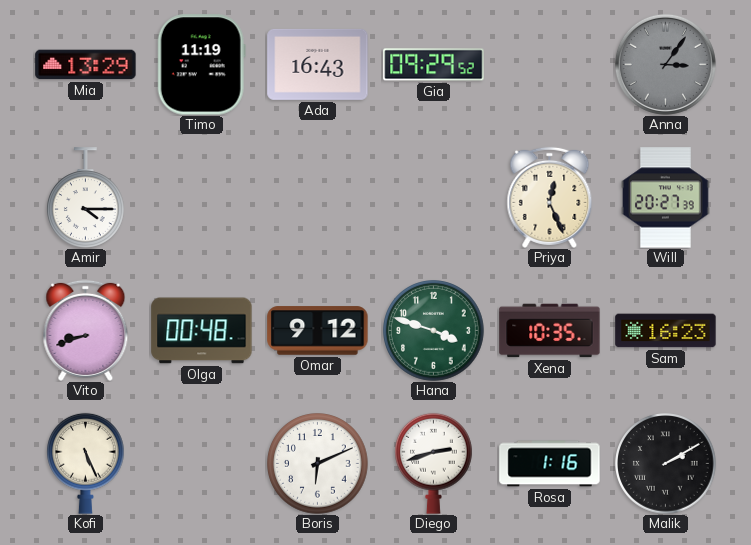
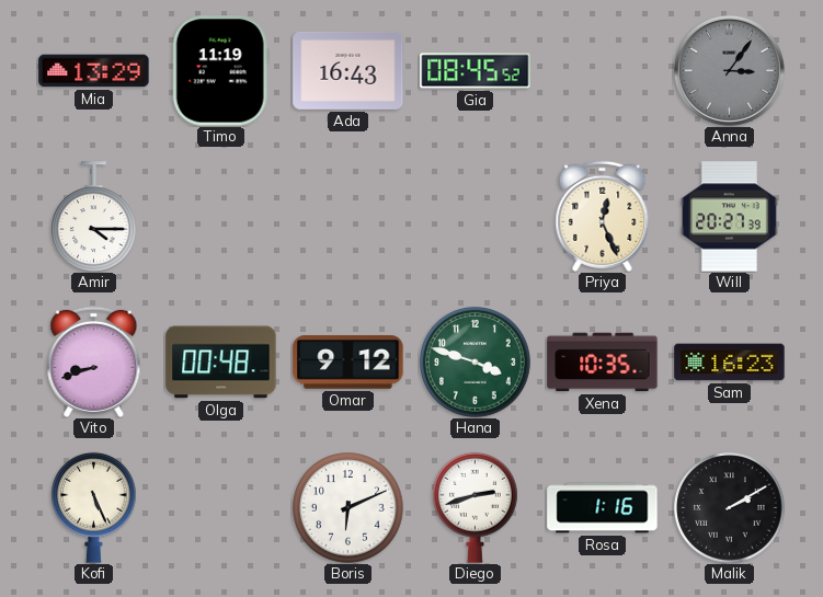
Gia: 09:29 -> 08:45
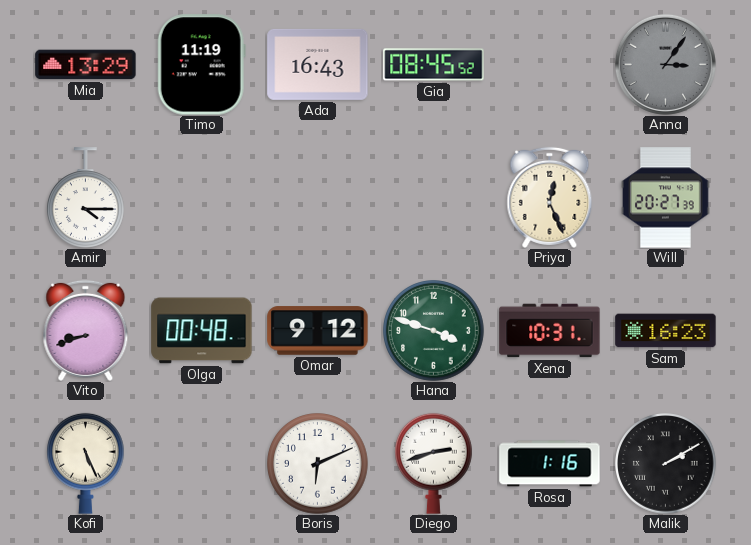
Xena: 10:35 -> 10:31
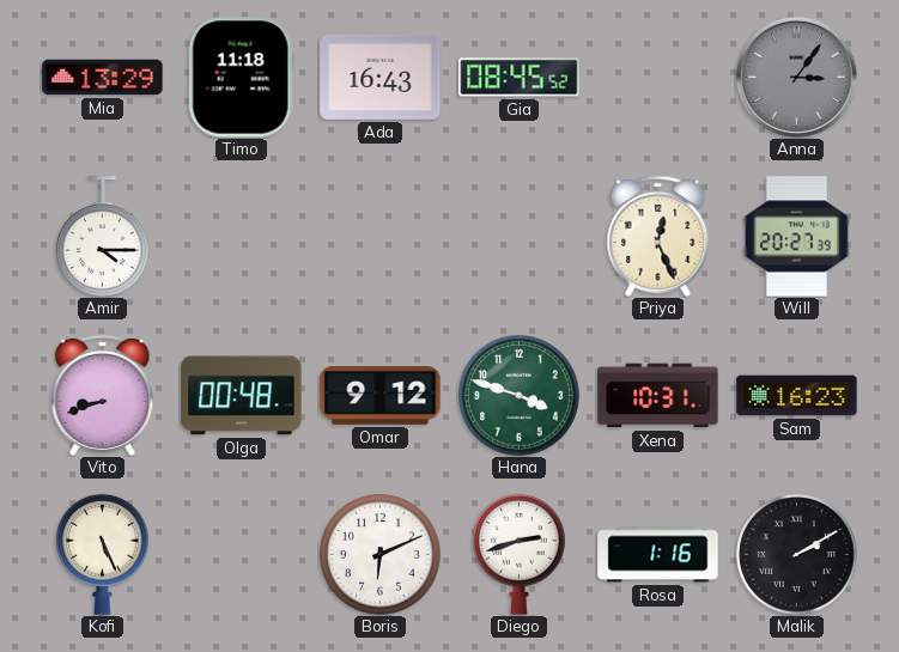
Timo: 11:19 -> 11:18
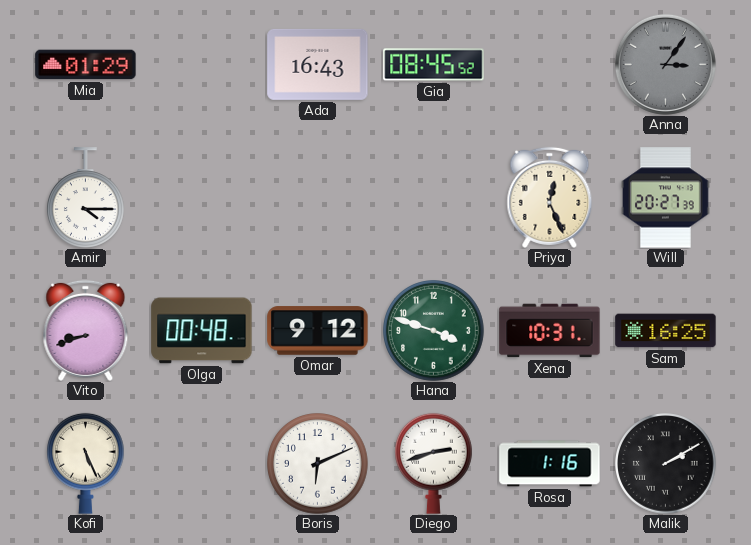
Mia: 13:29 -> 01:29
Timo: 11:18 -> none
Sam: 16:23 -> 16:25
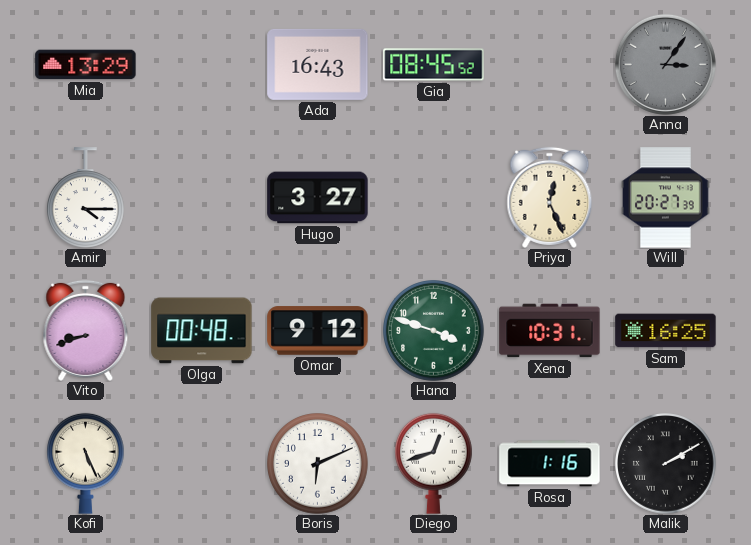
Mia: 01:29 -> 13:29
Hugo: none -> 3:27
Diego: 2:42 -> 12:42
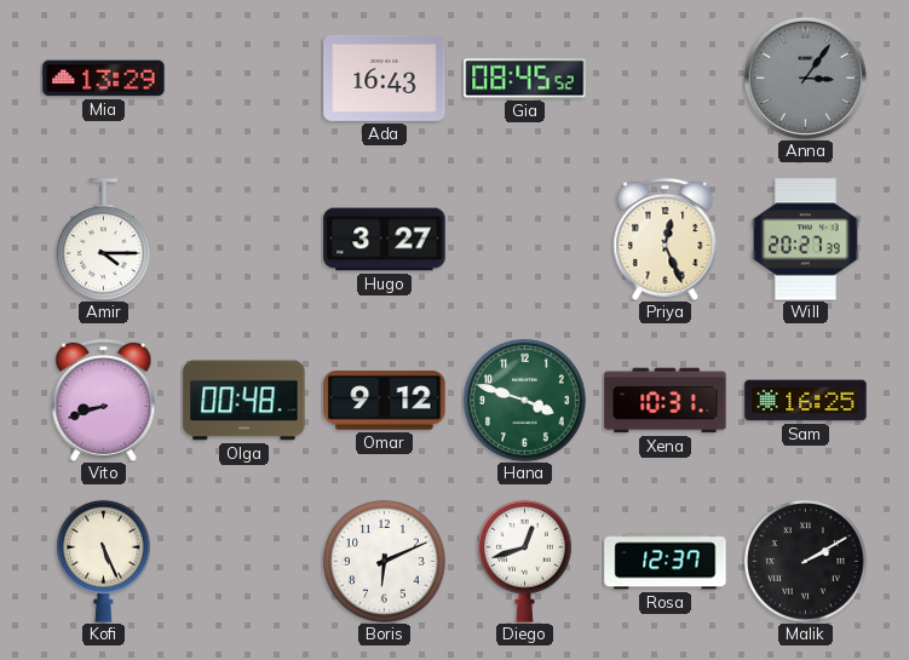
Rosa: 1:16 -> 12:37
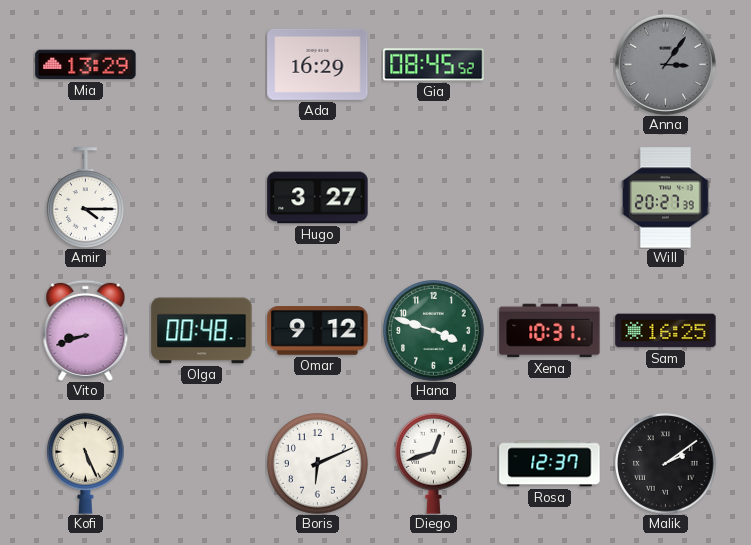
Ada: 16:43 -> 16:29
Priya: 12:26 -> none
Malik: 2:10 -> 2:09
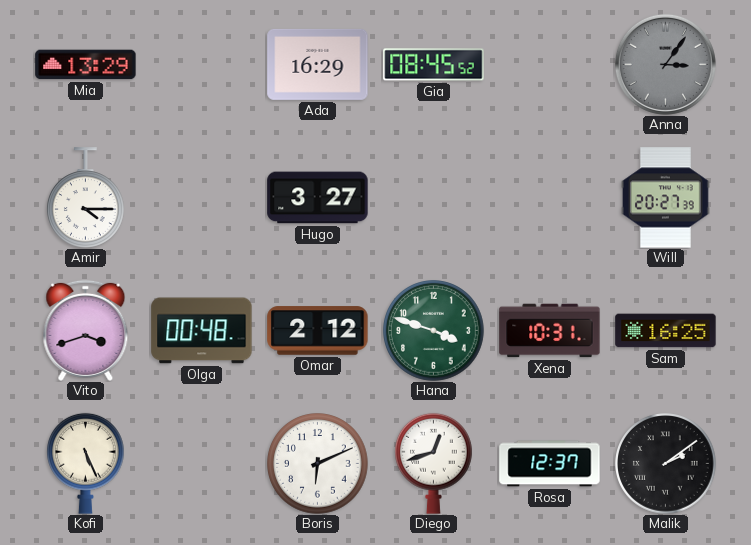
Vito: 8:42 -> 3:42
Omar: 9:12 -> 2:12
